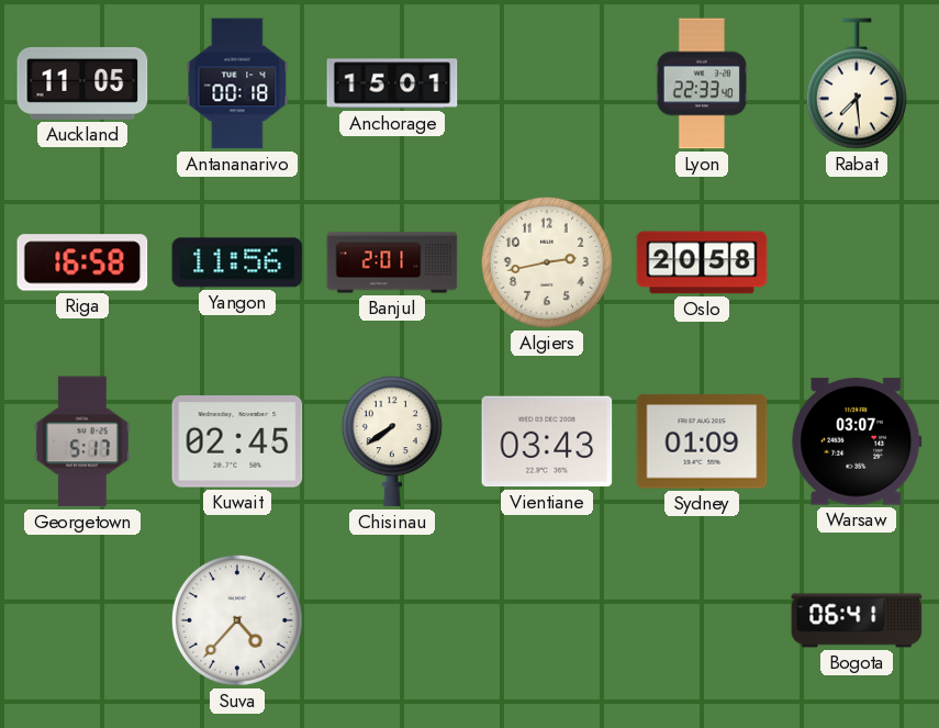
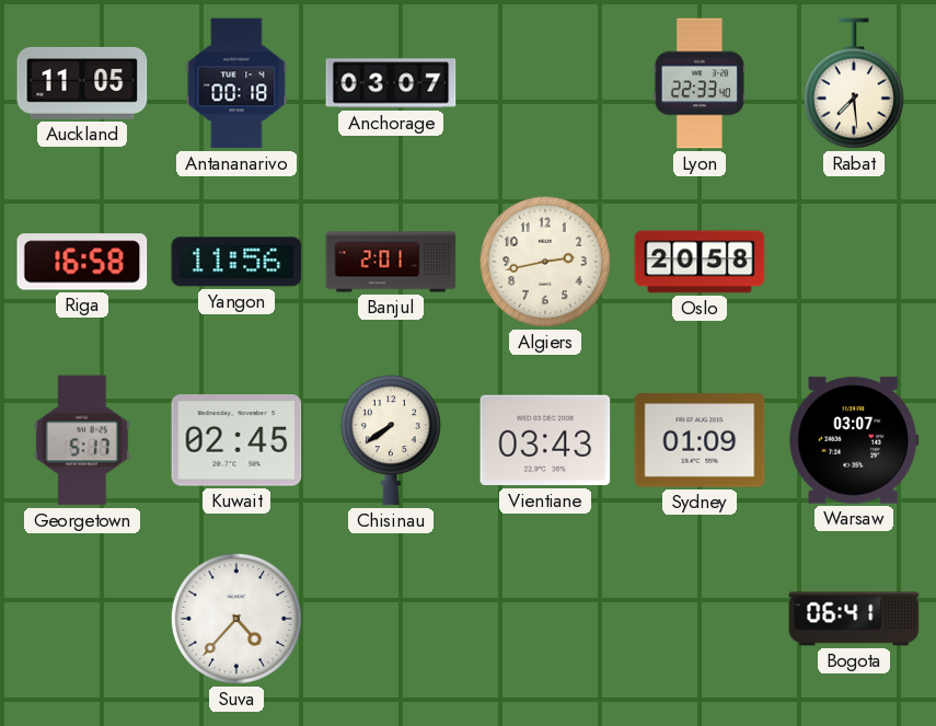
Anchorage: 15:01 -> 03:07
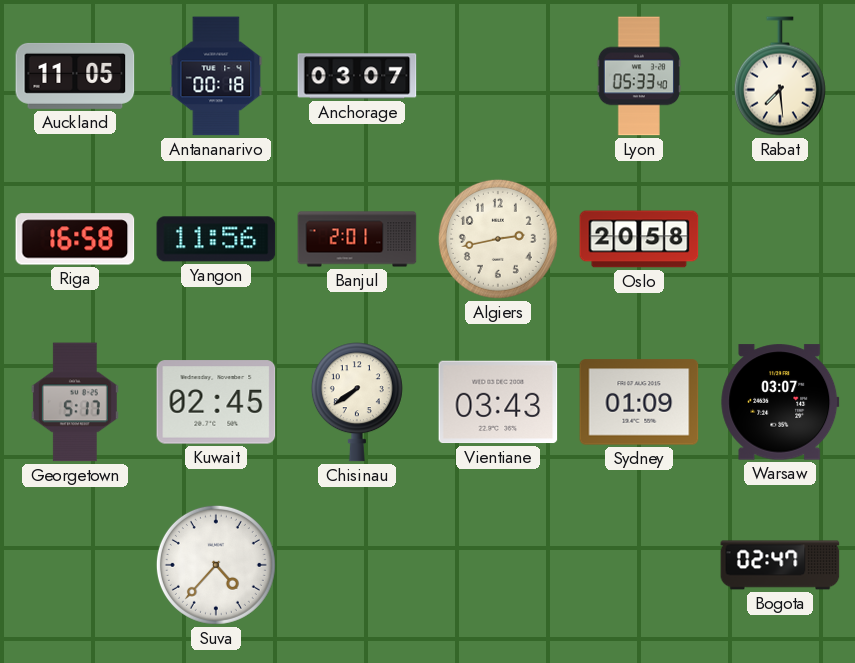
Lyon: 22:33 -> 05:33
Bogota: 06:41 -> 02:47
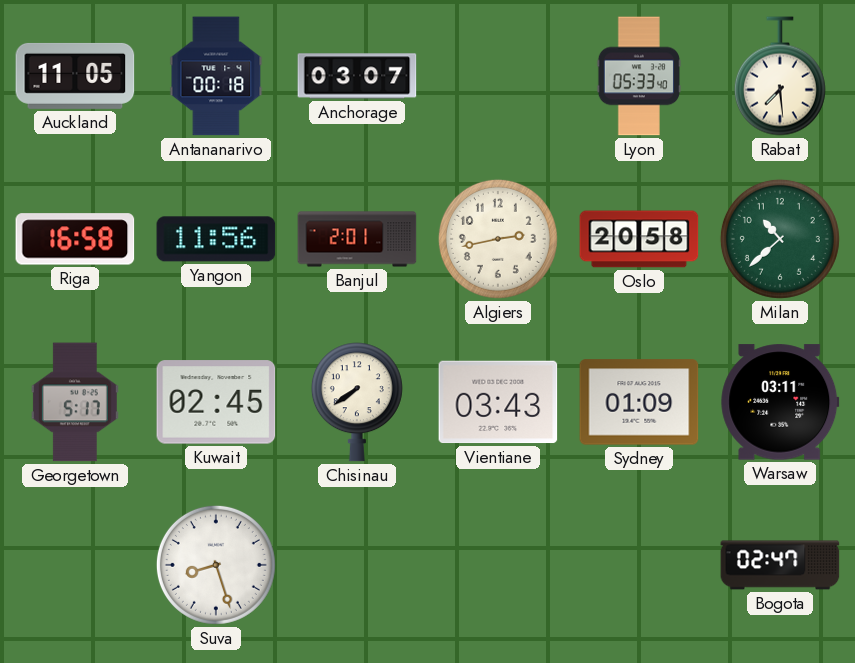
Milan: none -> 10:38
Warsaw: 03:07 -> 03:11
Suva: 4:37 -> 8:27
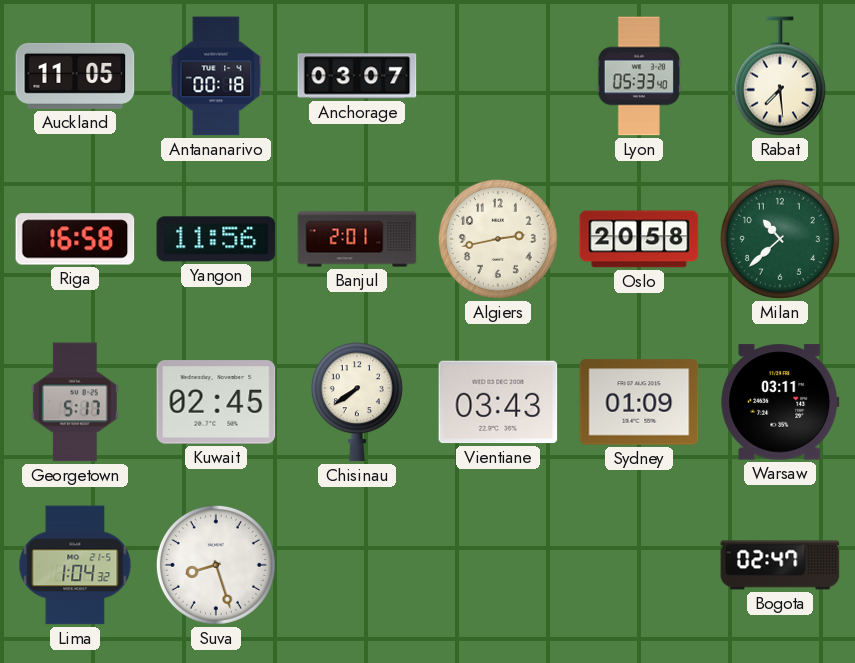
Lima: none -> 1:04
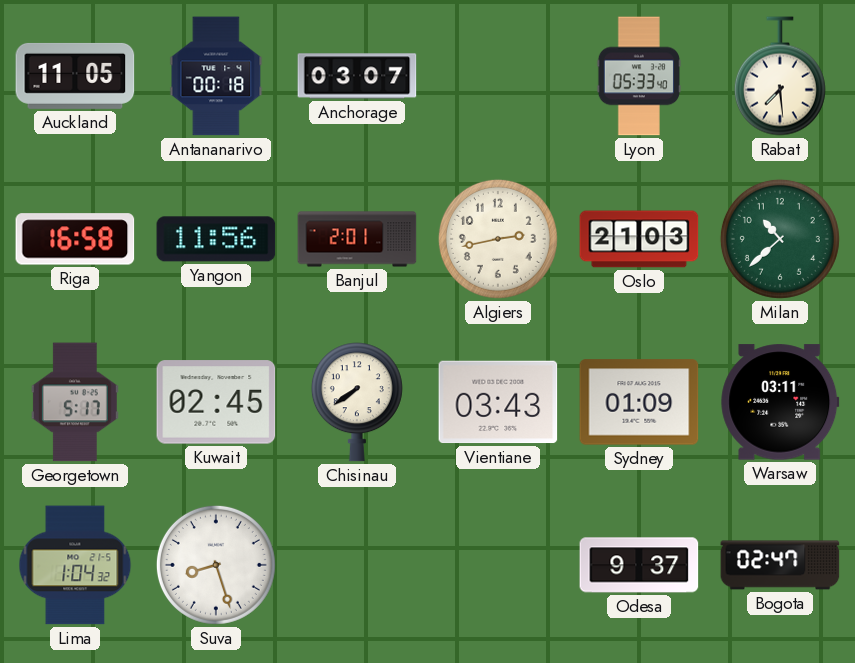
Oslo: 20:58 -> 21:03
Odesa: none -> 9:37
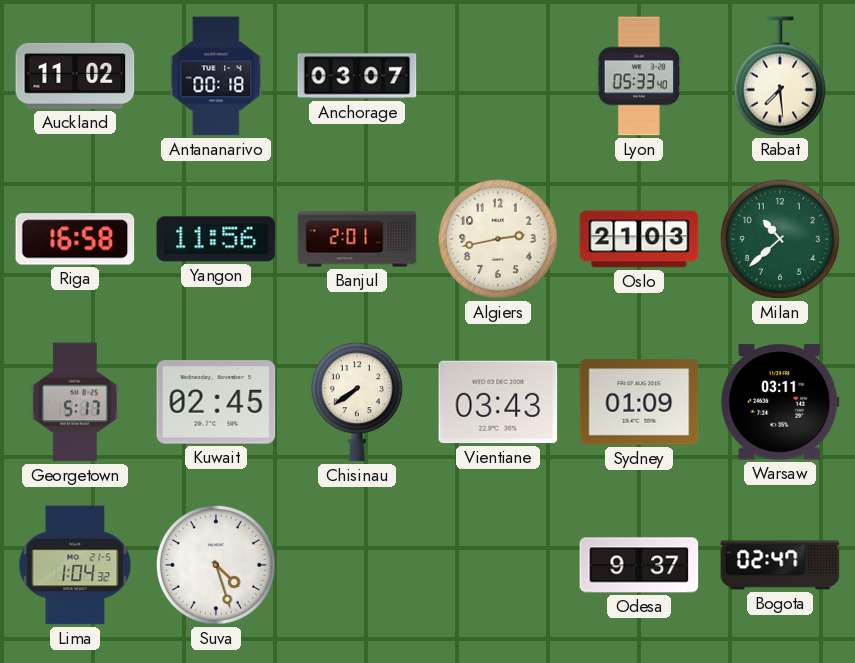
Auckland: 11:05 -> 11:02
Suva: 8:27 -> 4:27
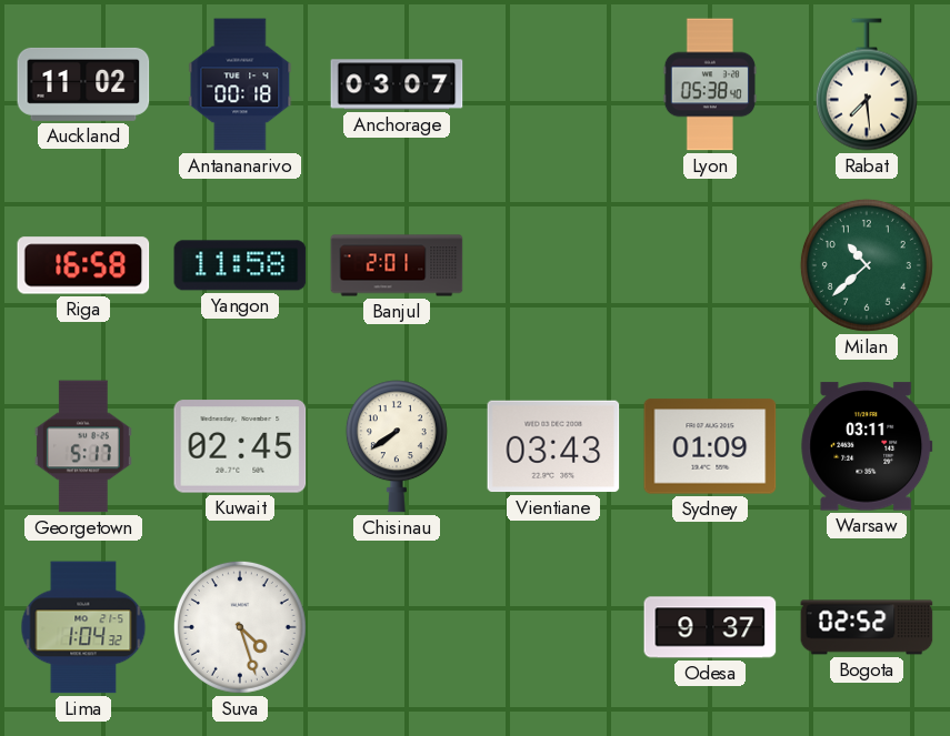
Lyon: 05:33 -> 05:38
Yangon: 11:56 -> 11:58
Algiers: 2:43 -> none
Oslo: 21:03 -> none
Bogota: 02:47 -> 02:52
